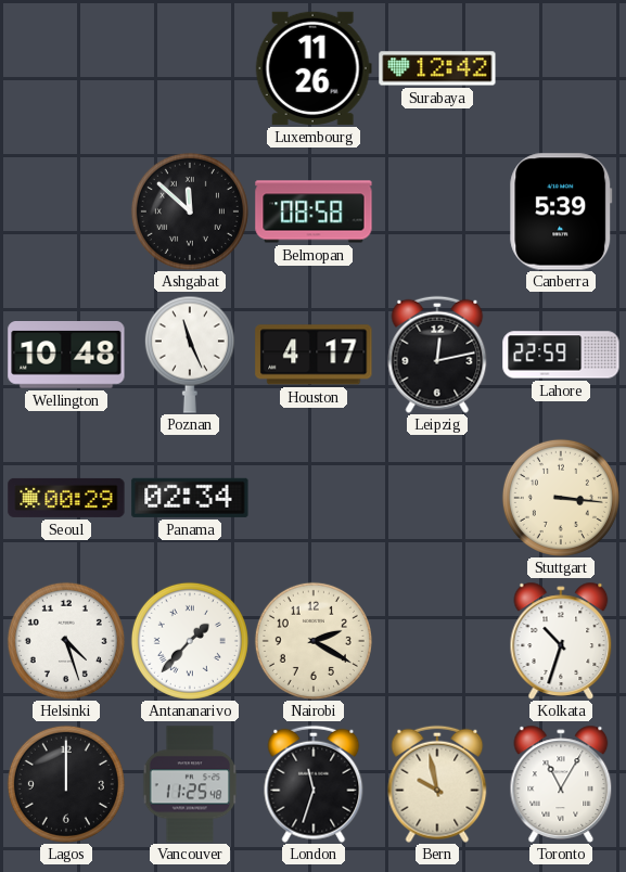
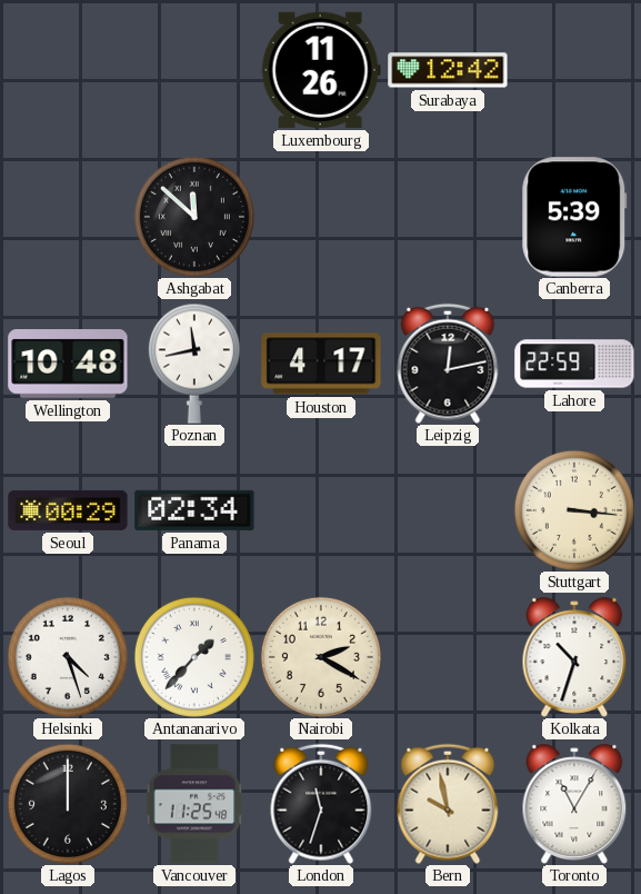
Belmopan: 08:58 -> none
Poznan: 11:26 -> 11:43
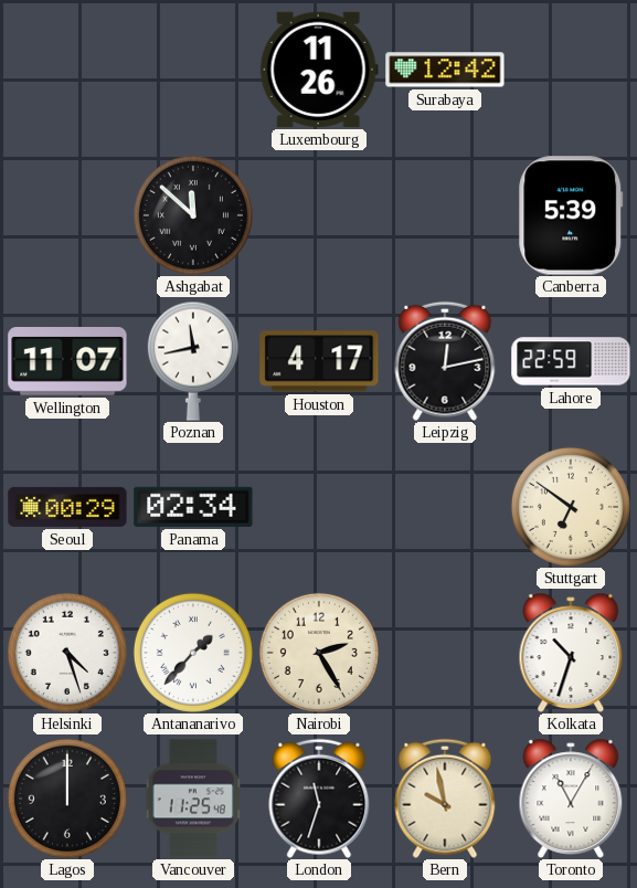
Wellington: 10:48 -> 11:07
Stuttgart: 3:16 -> 6:51
Nairobi: 2:20 -> 2:25
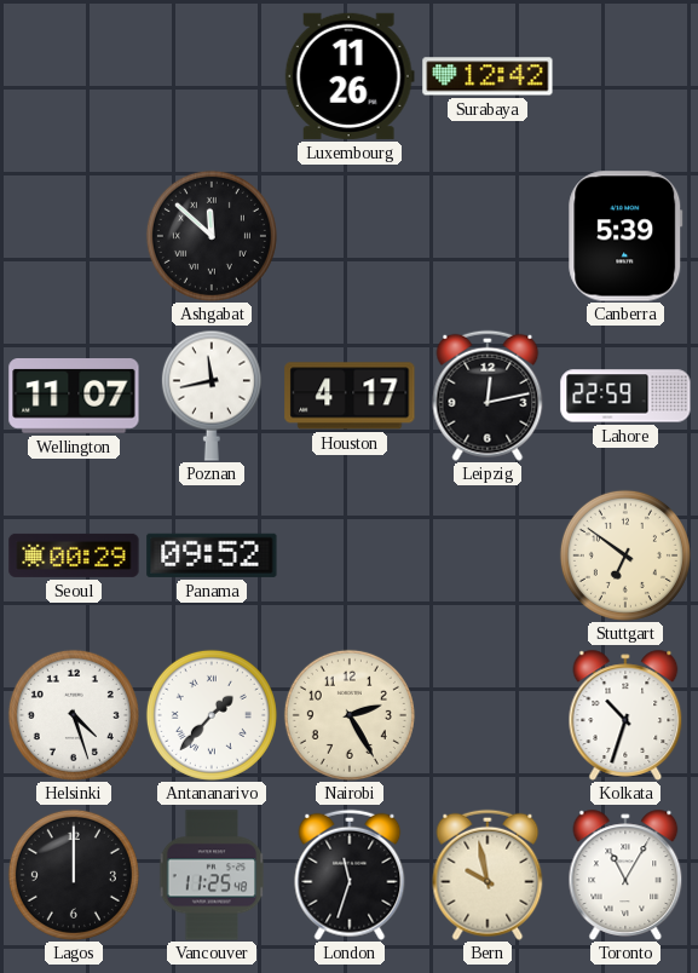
Panama: 02:34 -> 09:52
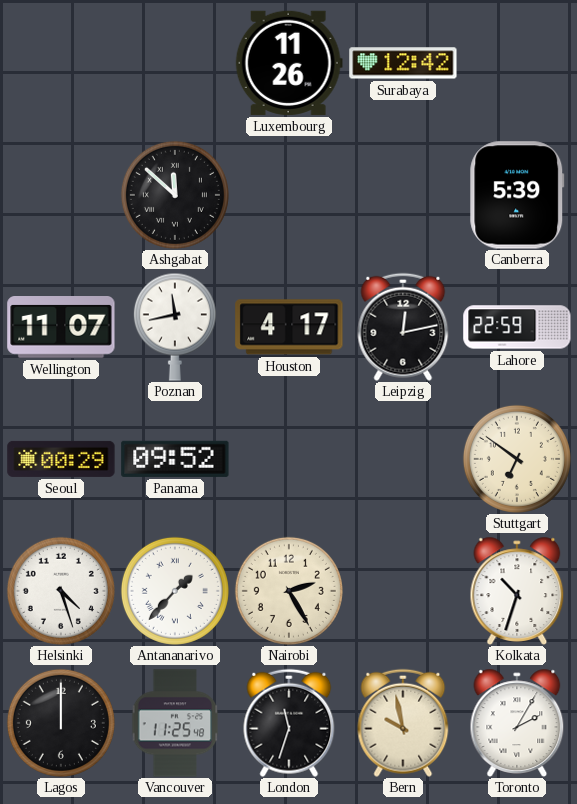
Toronto: 11:05 -> 2:05
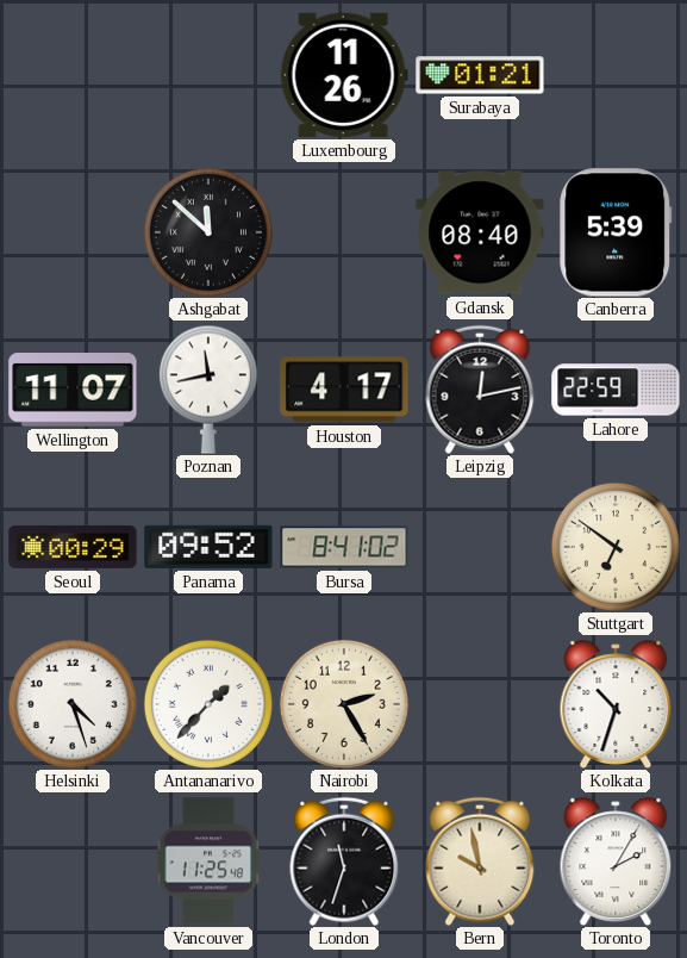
Surabaya: 12:42 -> 01:21
Gdansk: none -> 08:40
Bursa: none -> 8:41
Lagos: 12:00 -> none
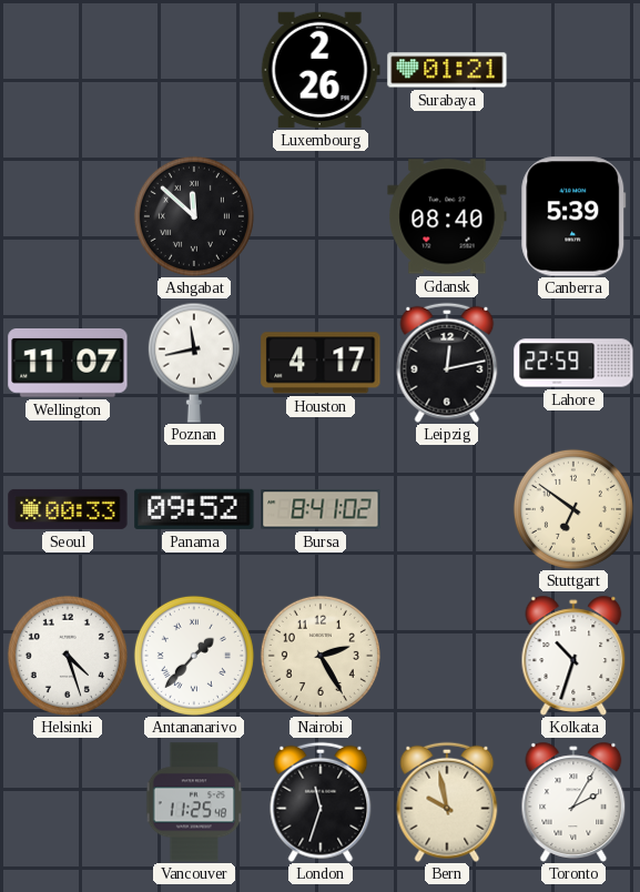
Luxembourg: 11:26 -> 2:26
Seoul: 00:29 -> 00:33
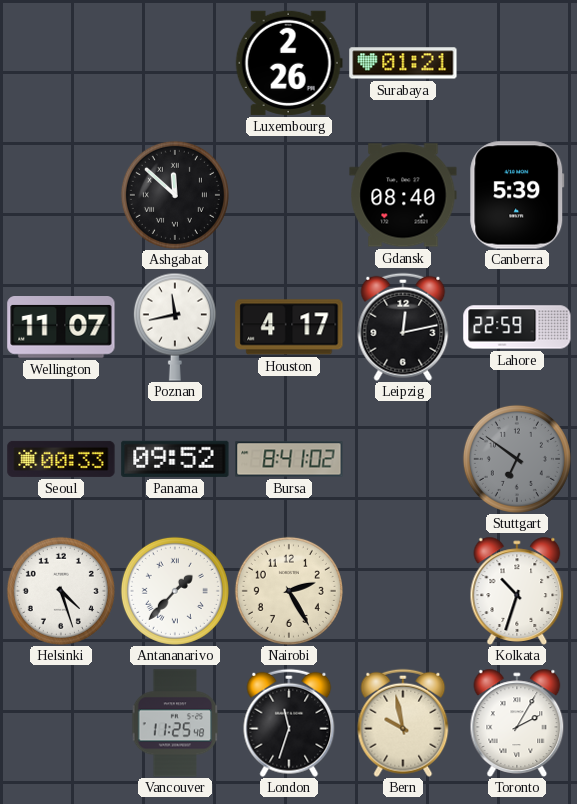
Stuttgart dial: cream -> grey
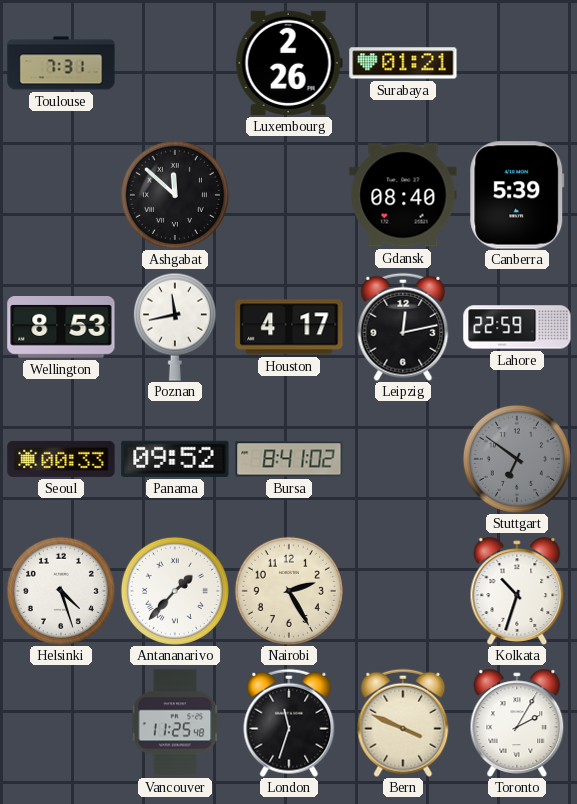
Toulouse: none -> 7:31
Wellington: 11:07 -> 8:53
Bern: 9:58 -> 3:49
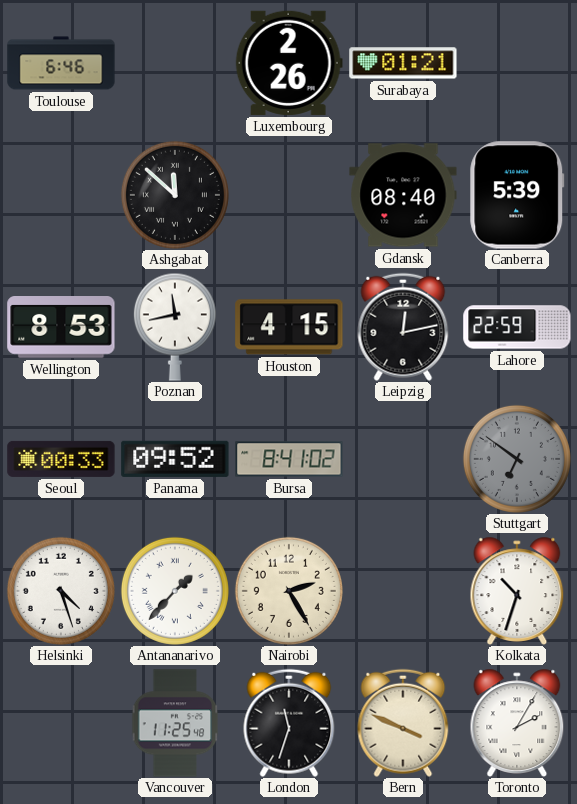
Toulouse: 7:31 -> 6:46
Houston: 4:17 -> 4:15
